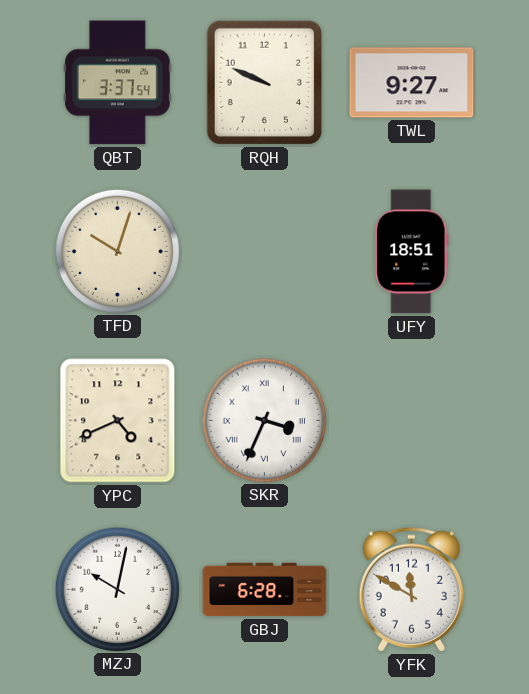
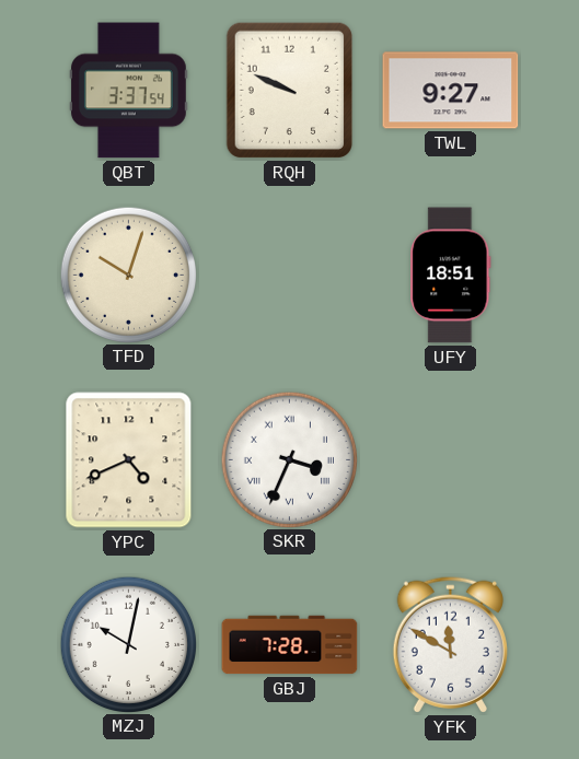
GBJ: 6:28 -> 7:28
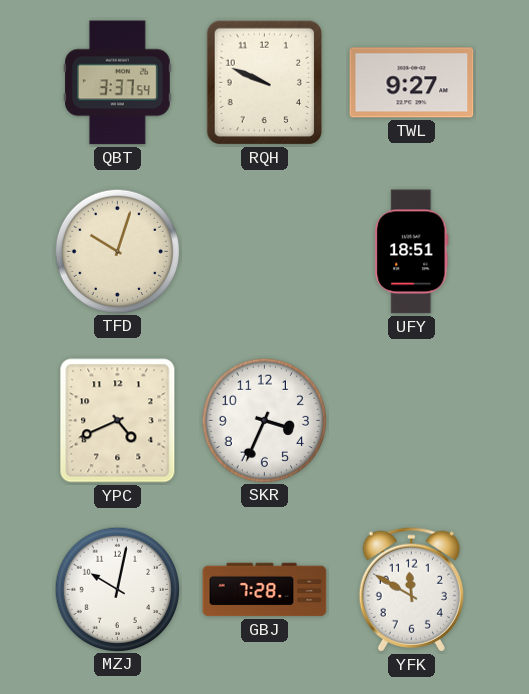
SKR numerals: Roman -> Arabic
